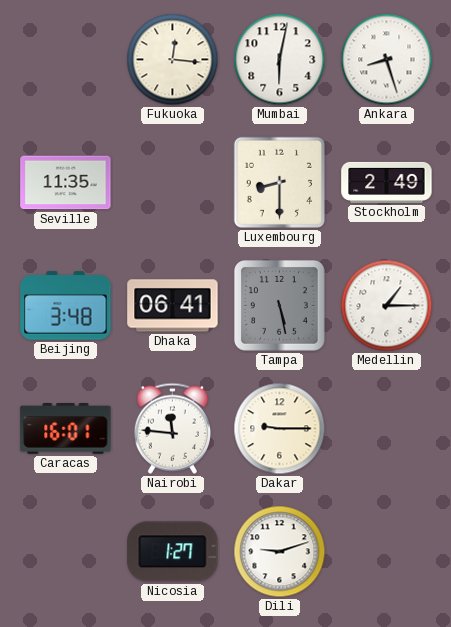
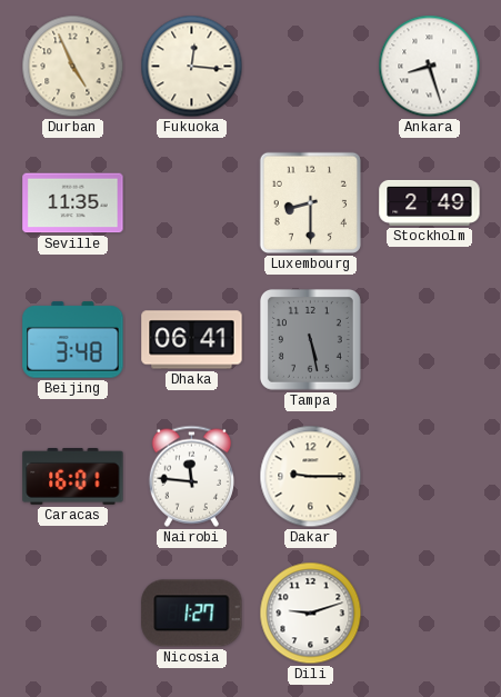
Durban: none -> 4:56
Mumbai: 6:02 -> none
Medellin: 1:15 -> none
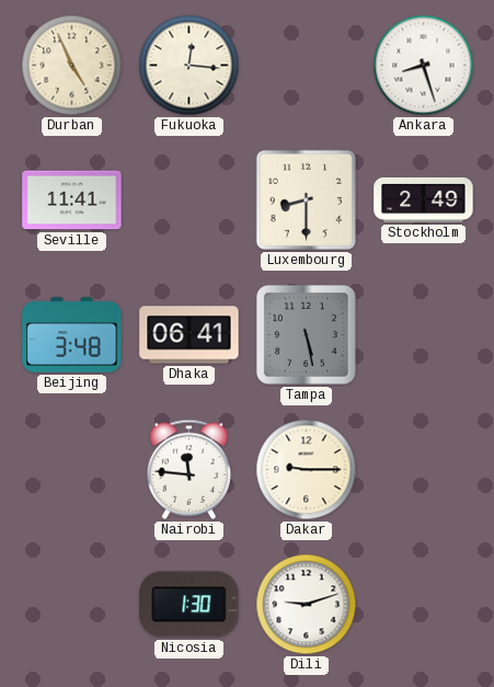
Seville: 11:35 -> 11:41
Caracas: 16:01 -> none
Nicosia: 1:27 -> 1:30
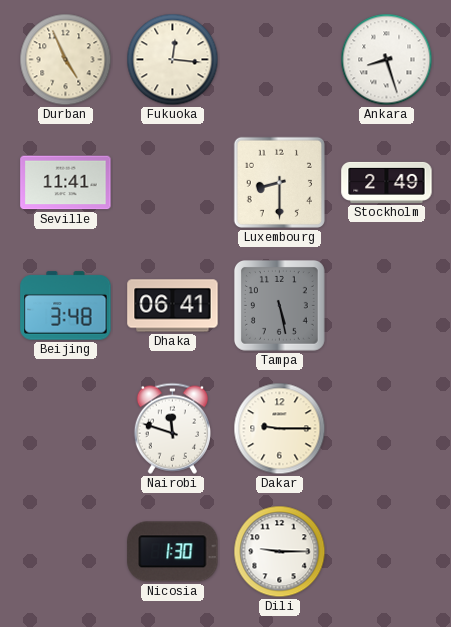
Nairobi: 11:46 -> 11:48
Dili: 9:12 -> 9:15
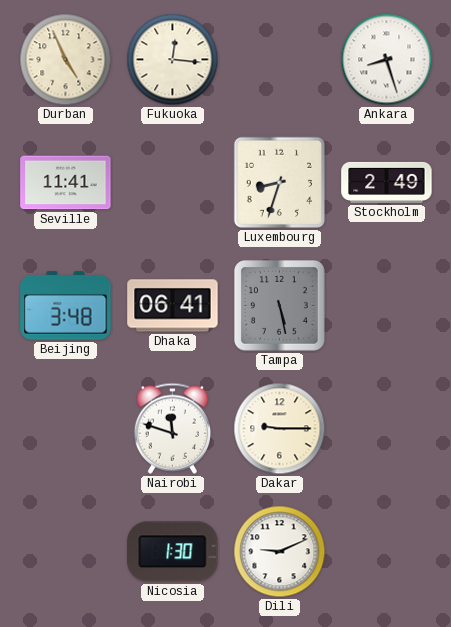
Luxembourg: 8:30 -> 8:33
Dili: 9:15 -> 9:11
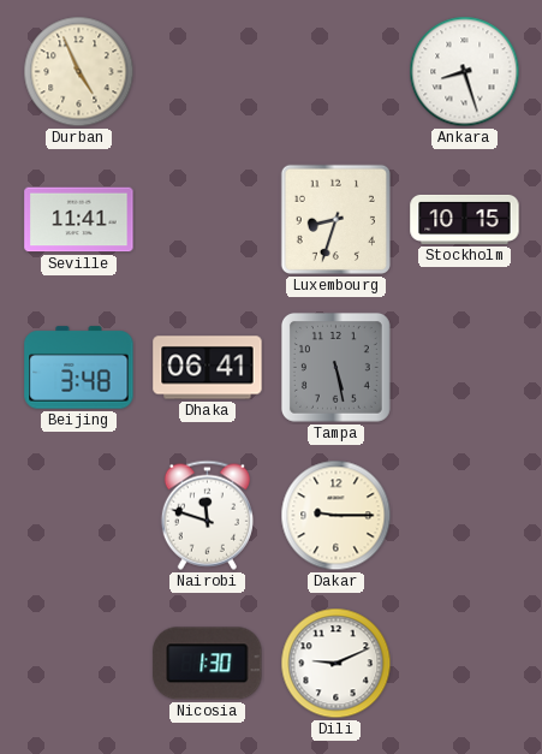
Fukuoka: 12:16 -> none
Stockholm: 2:49 -> 10:15
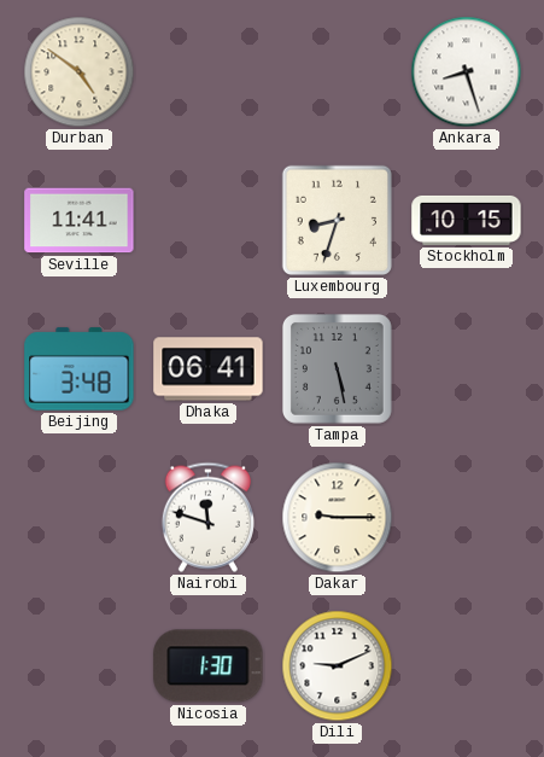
Durban: 4:56 -> 4:51
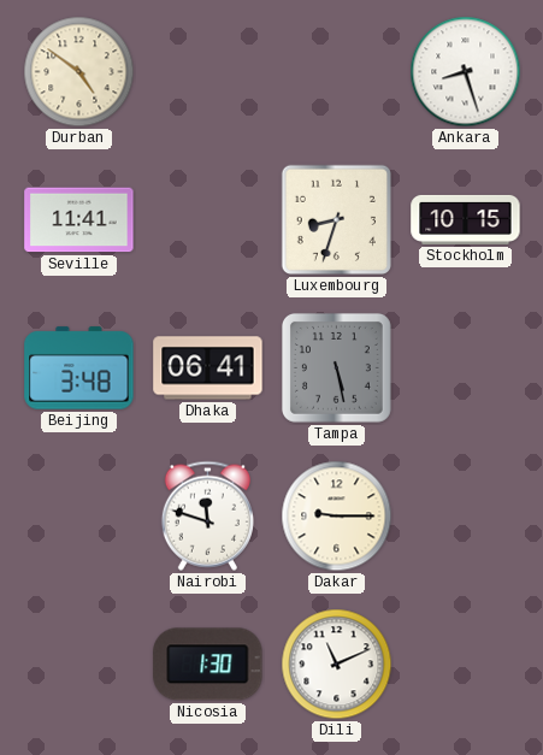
Dili: 9:11 -> 11:11
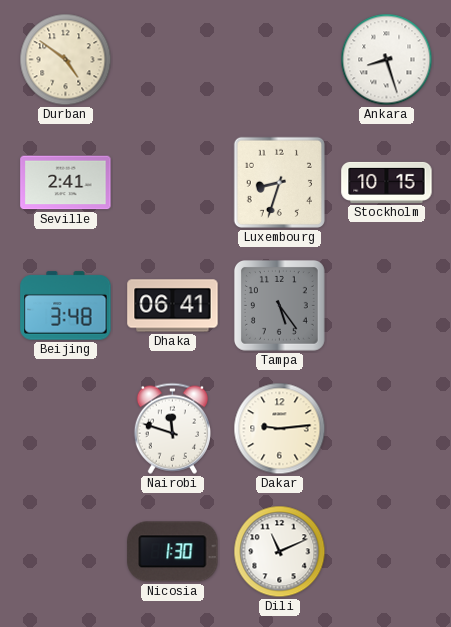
Seville: 11:41 -> 2:41
Tampa: 5:28 -> 5:24
Dakar: 9:15 -> 9:14
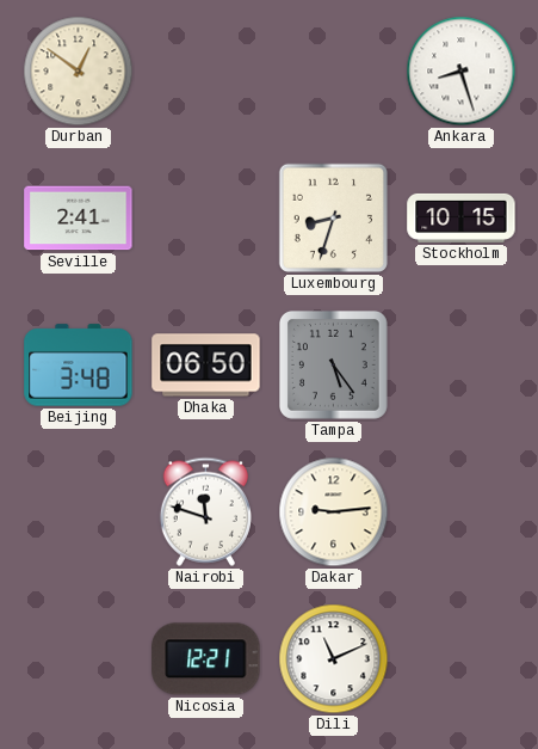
Durban: 4:51 -> 12:51
Dhaka: 06:41 -> 06:50
Nicosia: 1:30 -> 12:21
